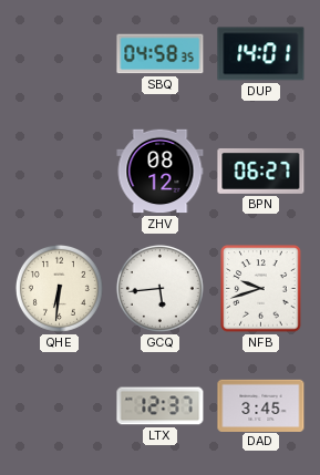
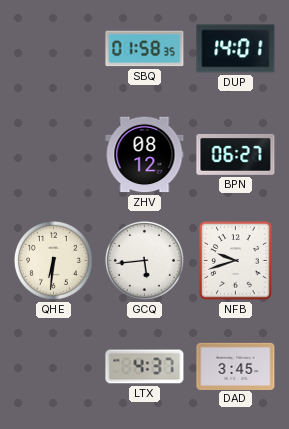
SBQ: 04:58 -> 01:58
LTX: 12:37 -> 4:37
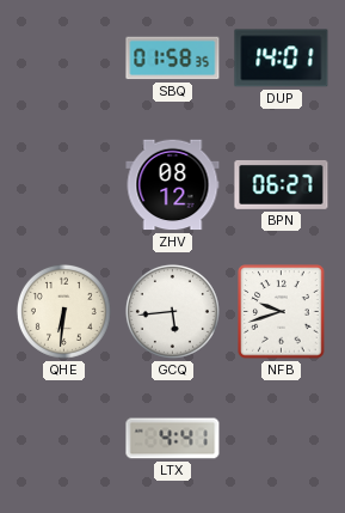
LTX: 4:37 -> 4:41
DAD: 3:45 -> none
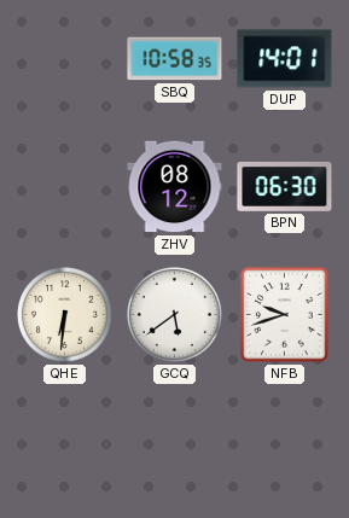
SBQ: 01:58 -> 10:58
BPN: 06:27 -> 06:30
GCQ: 5:44 -> 5:39
LTX: 4:41 -> none
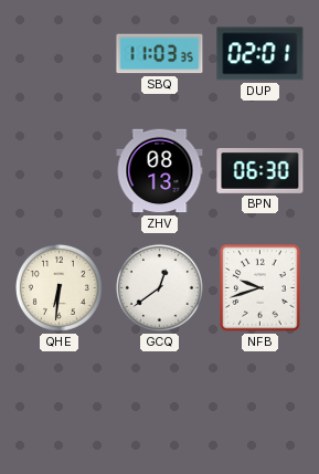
SBQ: 10:58 -> 11:03
DUP: 14:01 -> 02:01
ZHV: 08:12 -> 08:13
GCQ: 5:39 -> 12:39
